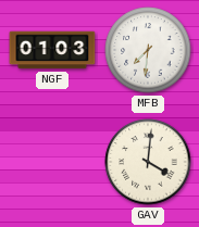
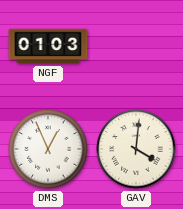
MFB: 7:31 -> none
DMS: none -> 12:56
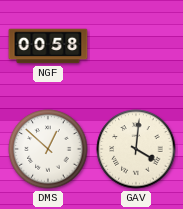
NGF: 01:03 -> 00:58
DMS: 12:56 -> 12:52
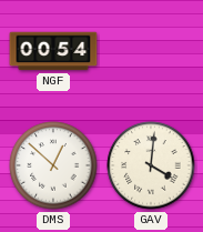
NGF: 00:58 -> 00:54
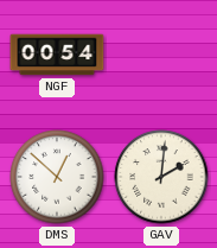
GAV: 4:01 -> 2:01
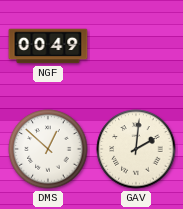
NGF: 00:54 -> 00:49
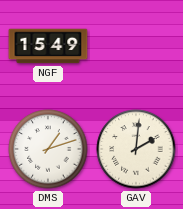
NGF: 00:49 -> 15:49
DMS: 12:52 -> 1:12
